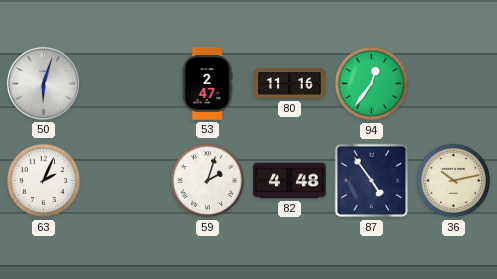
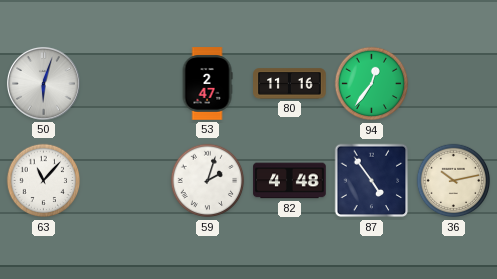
63: 2:04 -> 11:07
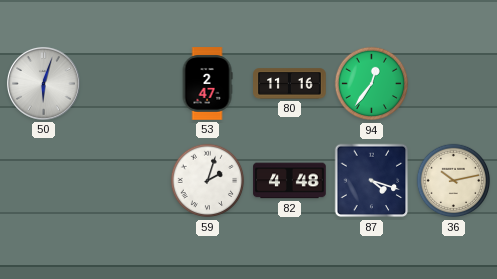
63: 11:07 -> none
87: 4:54 -> 4:18
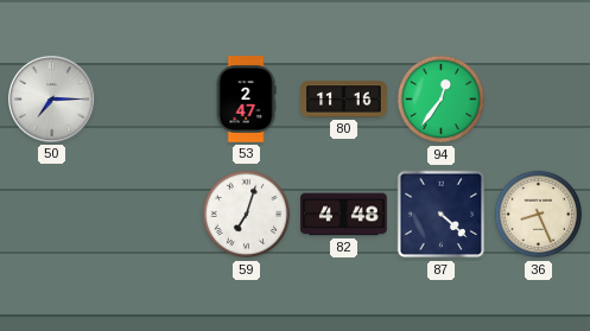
50: 6:03 -> 7:15
59: 2:03 -> 7:03
87: 4:18 -> 4:22
36: 10:13 -> 8:26
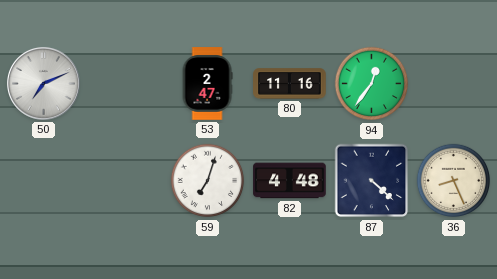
50: 7:15 -> 7:11
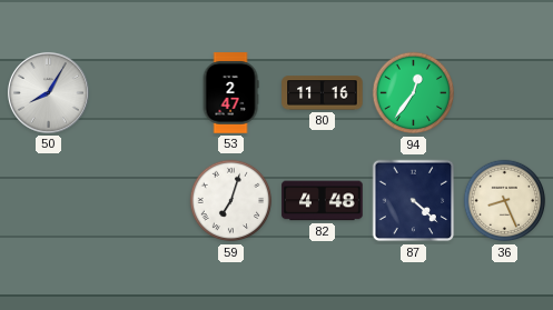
50: 7:11 -> 8:05
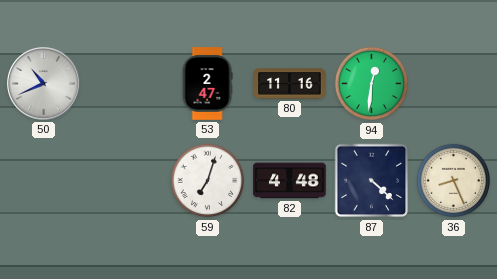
50: 8:05 -> 10:41
94: 12:36 -> 12:31
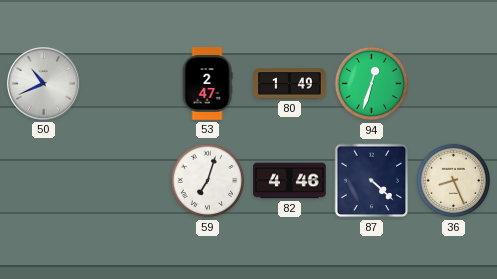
80: 11:16 -> 1:49
94: 12:31 -> 12:33
82: 4:48 -> 4:46
